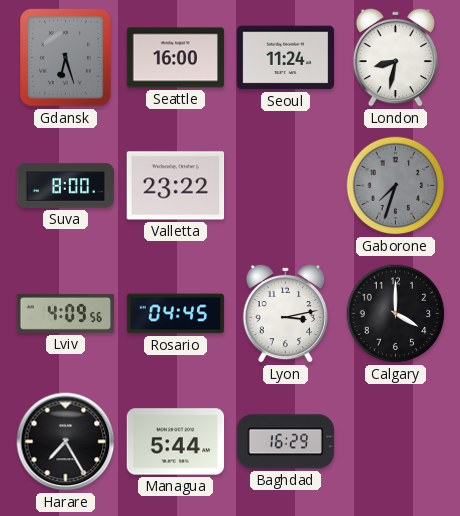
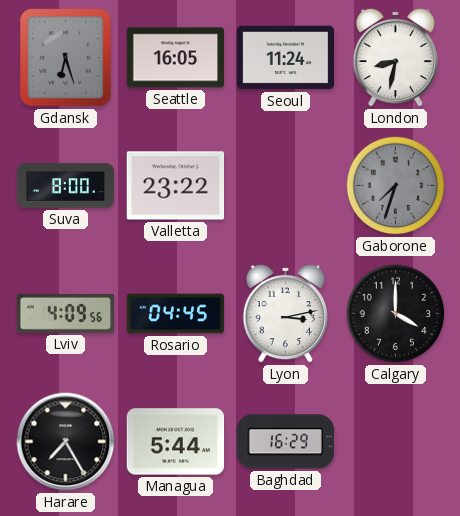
Seattle: 16:00 -> 16:05
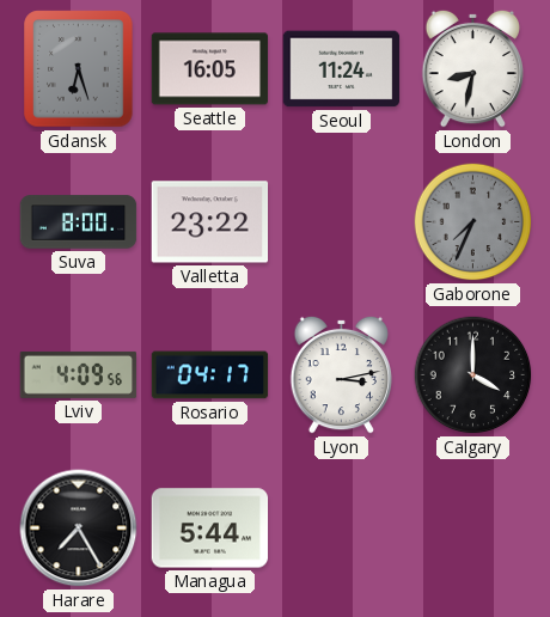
Gaborone: 7:33 -> 7:34
Rosario: 04:45 -> 04:17
Baghdad: 16:29 -> none
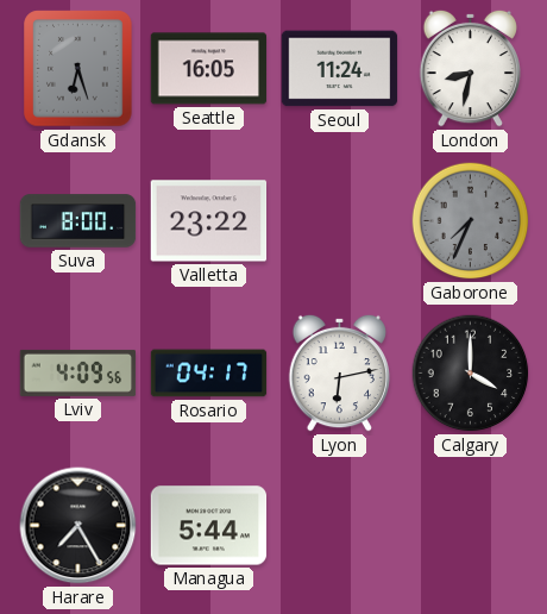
Lyon: 3:13 -> 6:13
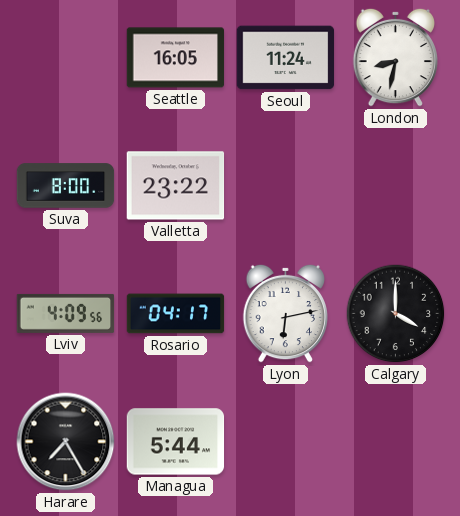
Gdansk: 6:27 -> none
Gaborone: 7:34 -> none
